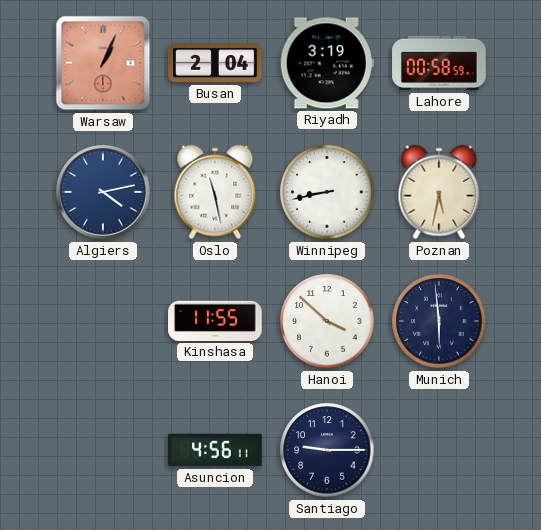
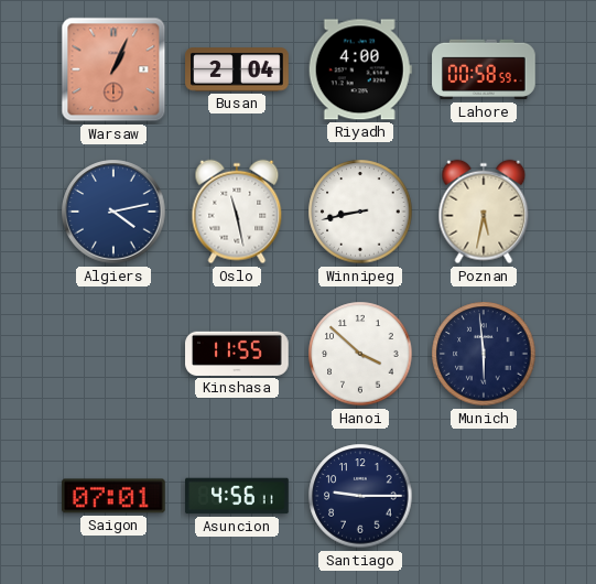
Riyadh: 3:19 -> 4:00
Saigon: none -> 07:01
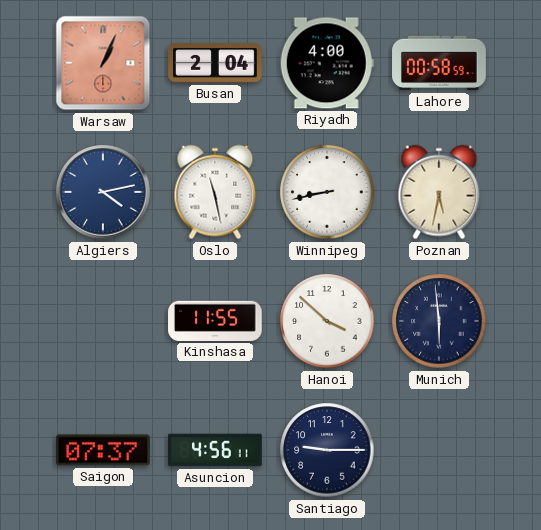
Saigon: 07:01 -> 07:37
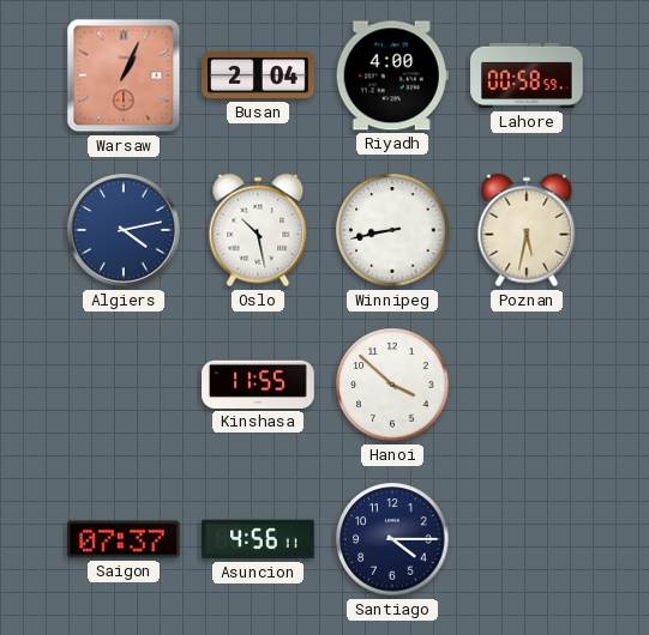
Oslo: 11:28 -> 10:28
Munich: 5:59 -> none
Santiago: 9:15 -> 4:15
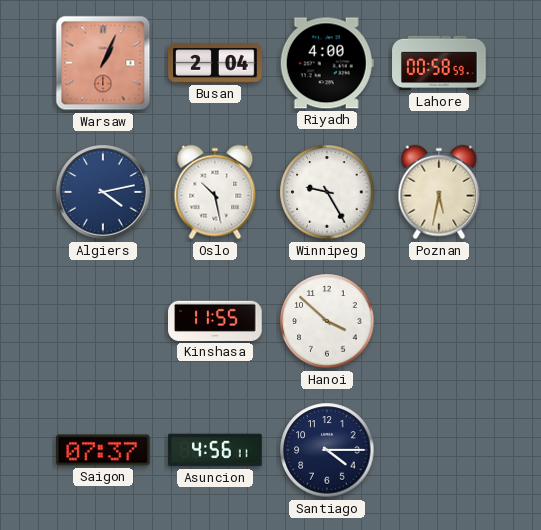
Winnipeg: 8:43 -> 9:25
